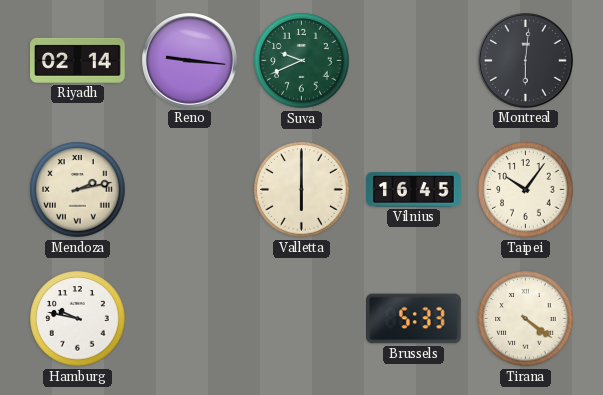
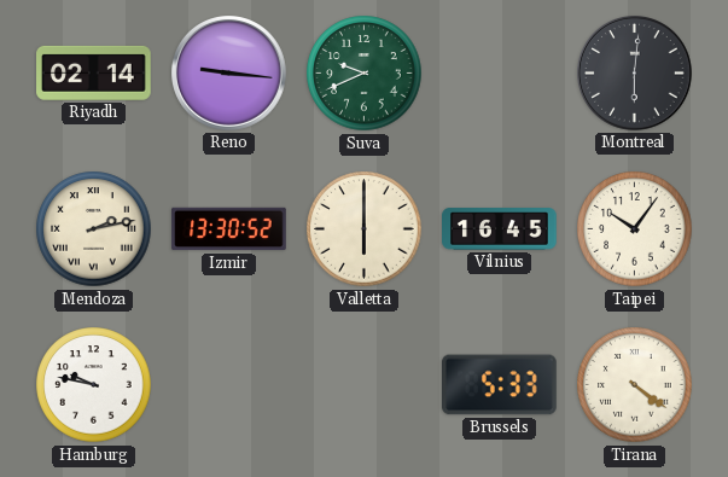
Izmir: none -> 13:30
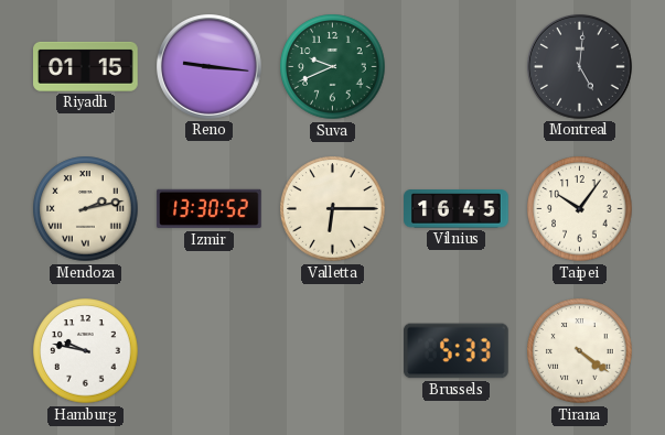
Riyadh: 02:14 -> 01:15
Montreal: 6:01 -> 5:01
Valletta: 6:00 -> 6:15
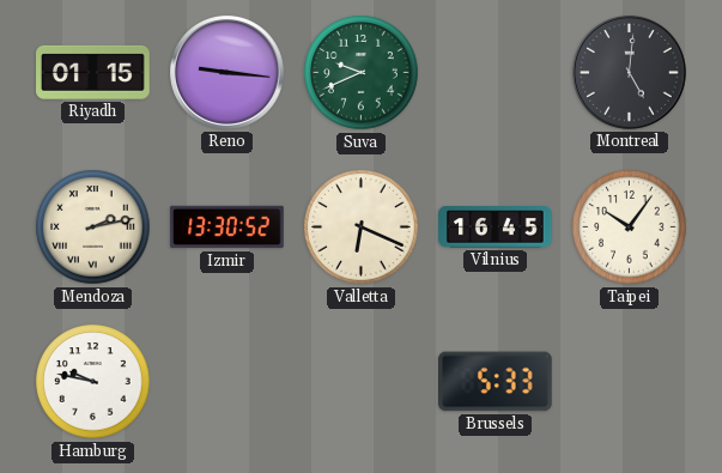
Valletta: 6:15 -> 6:19
Tirana: 4:21 -> none
